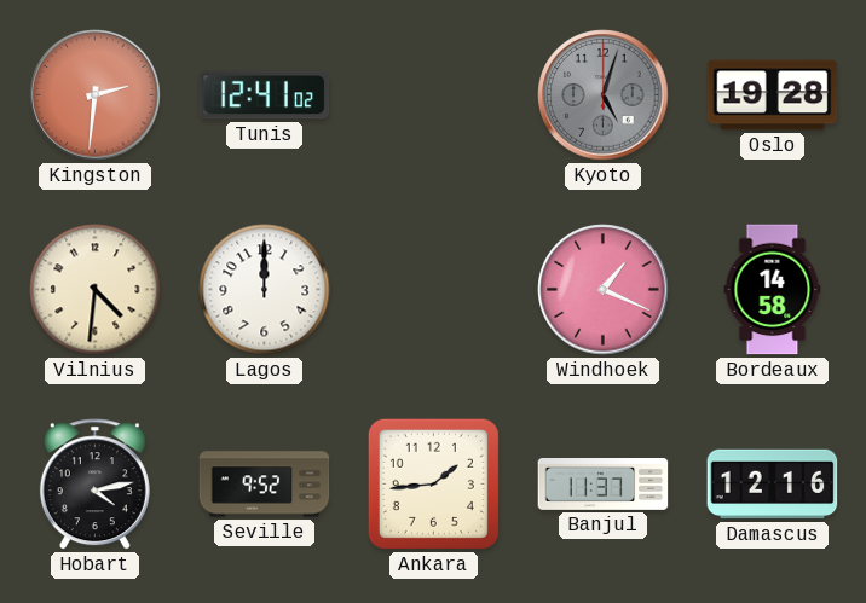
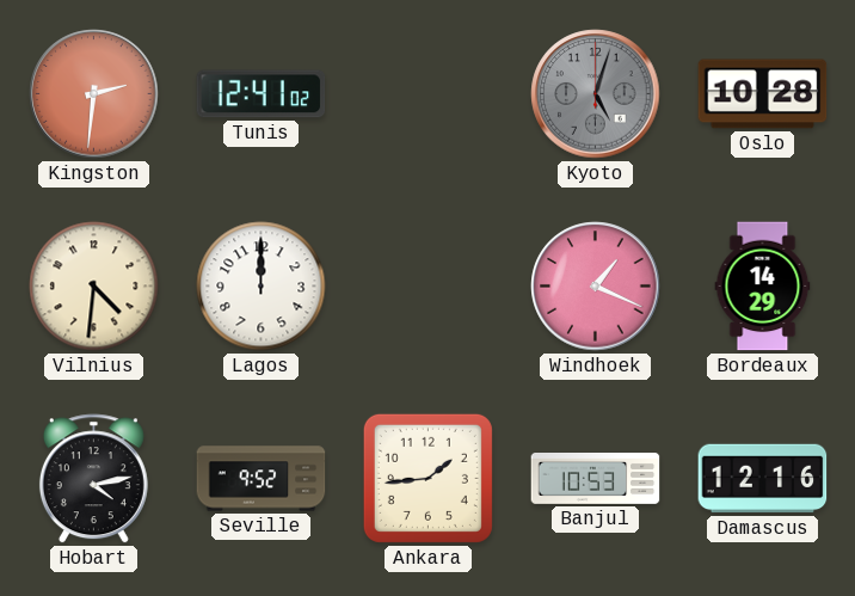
Oslo: 19:28 -> 10:28
Bordeaux: 14:58 -> 14:29
Banjul: 11:37 -> 10:53
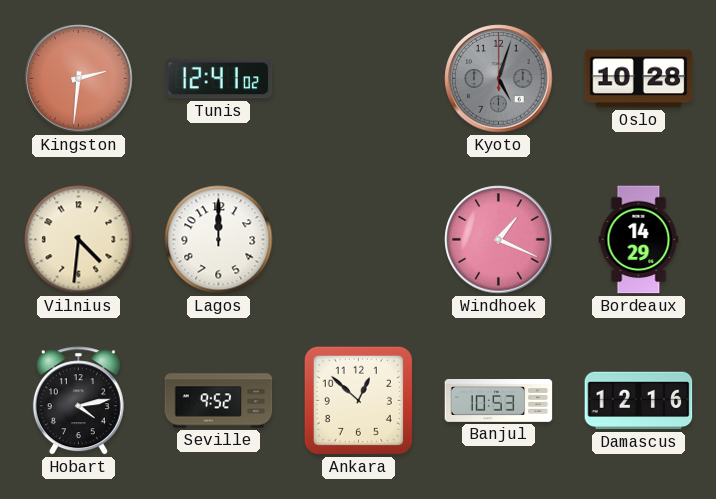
Ankara: 1:44 -> 12:52
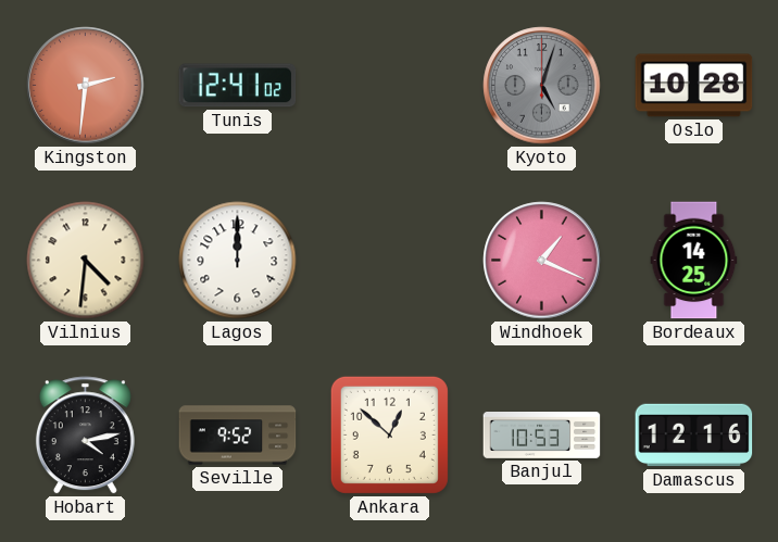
Bordeaux: 14:29 -> 14:25
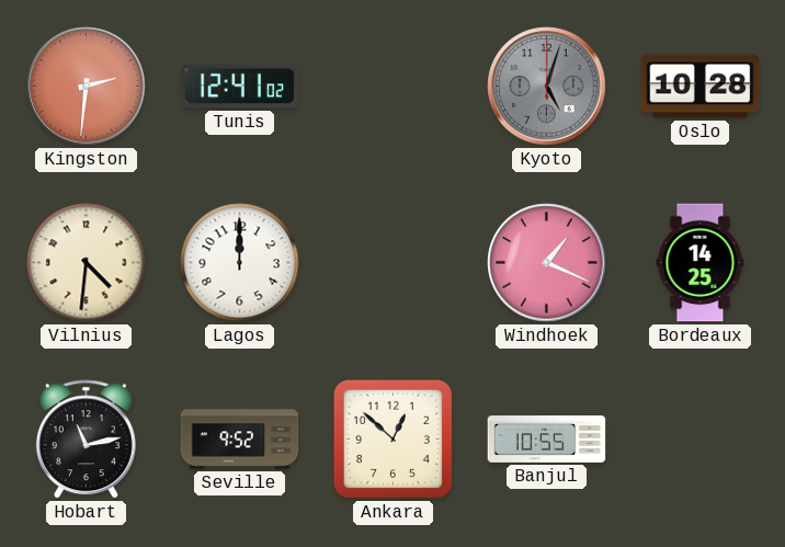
Hobart: 4:13 -> 11:13
Banjul: 10:53 -> 10:55
Damascus: 12:16 -> none
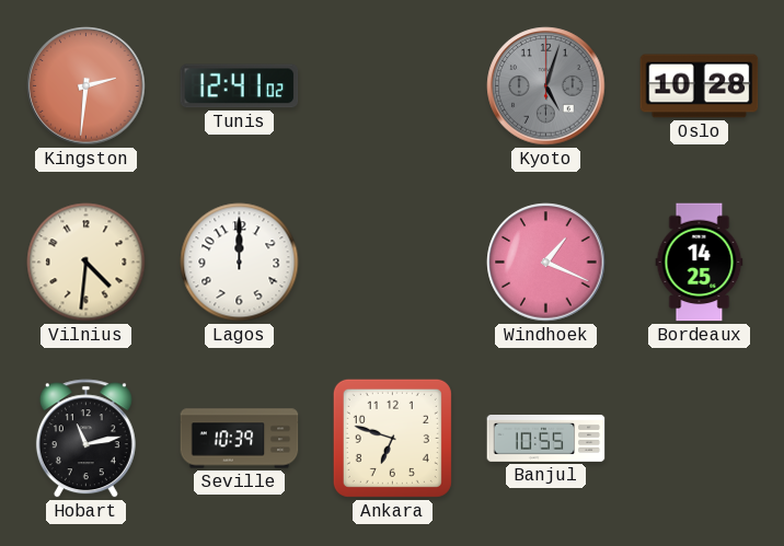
Seville: 9:52 -> 10:39
Ankara: 12:52 -> 6:48
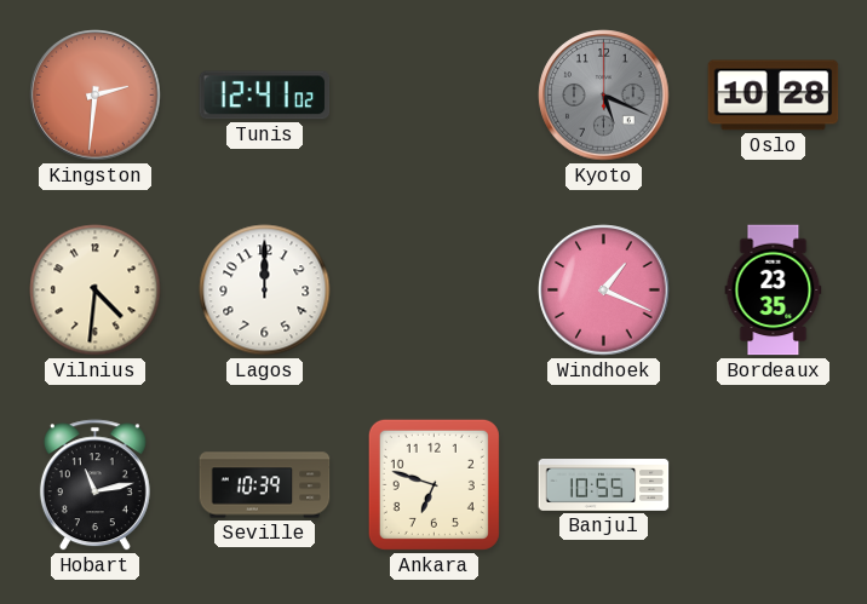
Kyoto: 5:03 -> 5:19
Bordeaux: 14:25 -> 23:35
